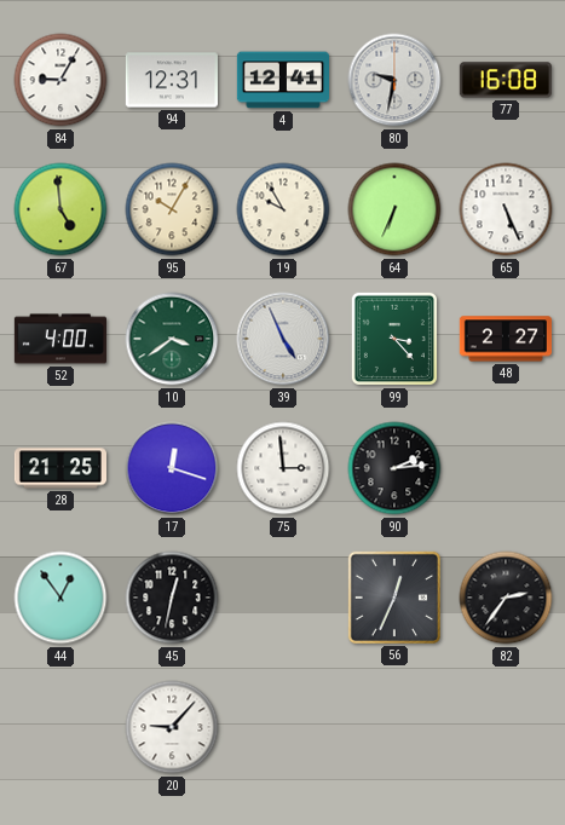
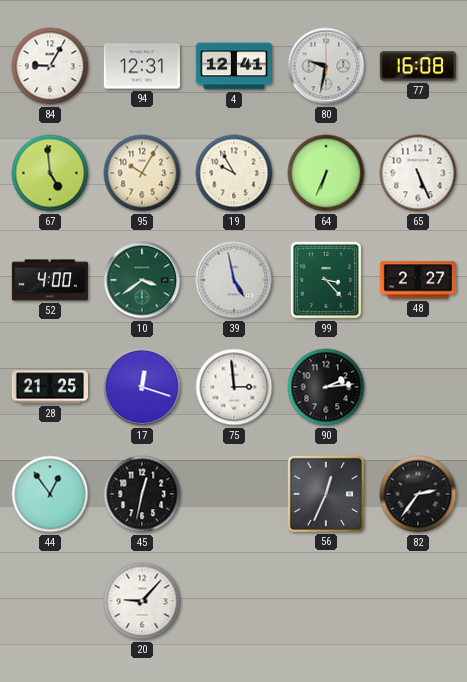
39: 4:56 -> 4:58
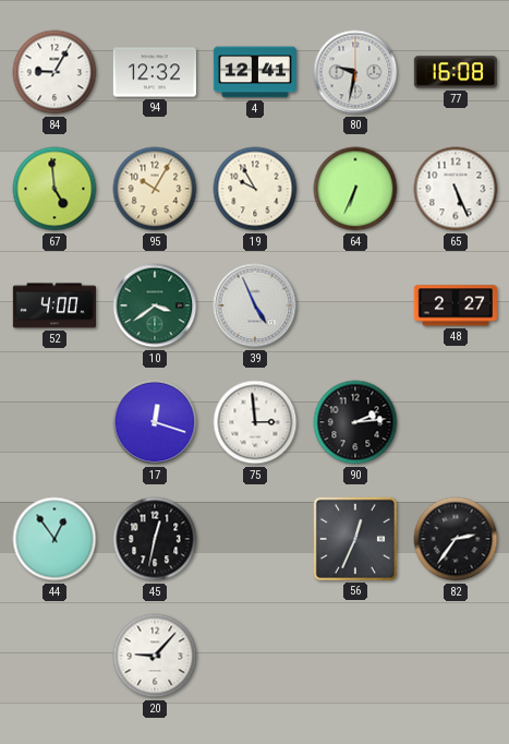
94: 12:31 -> 12:32
39: 4:58 -> 4:56
99: 3:23 -> none
28: 21:25 -> none
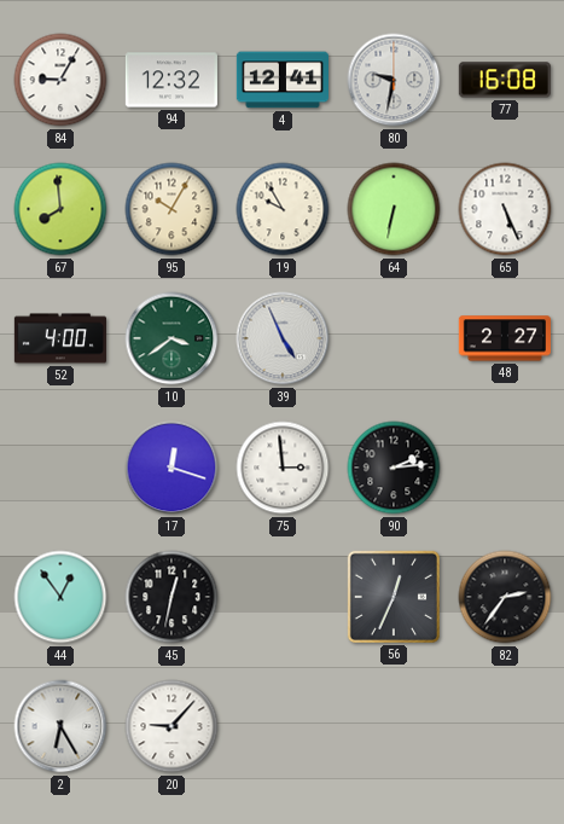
67: 4:59 -> 7:59
64: 6:34 -> 6:32
2: none -> 6:25
